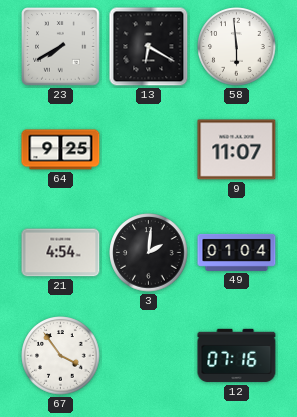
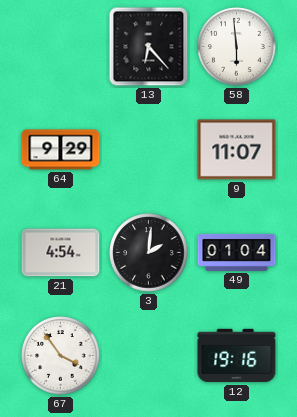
23: 7:40 -> none
13: 6:20 -> 6:23
64: 9:25 -> 9:29
12: 07:16 -> 19:16
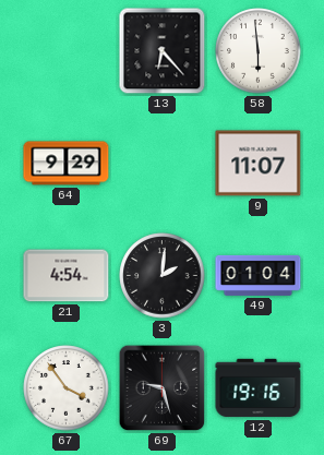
69: none -> 9:27
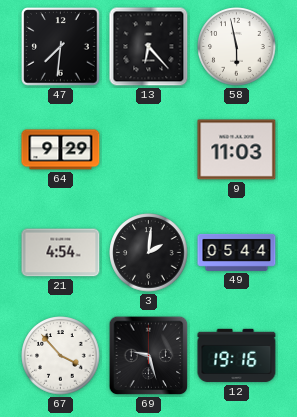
47: none -> 7:31
58: 5:59 -> 5:58
9: 11:07 -> 11:03
49: 01:04 -> 05:44
67: 3:54 -> 3:53
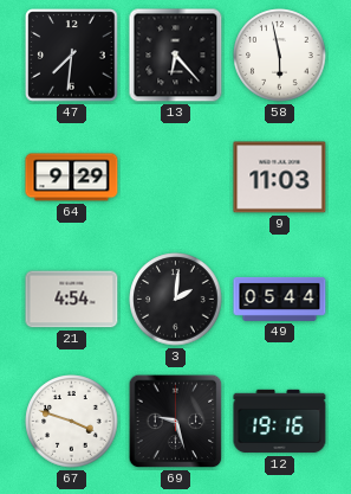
67: 3:53 -> 3:48
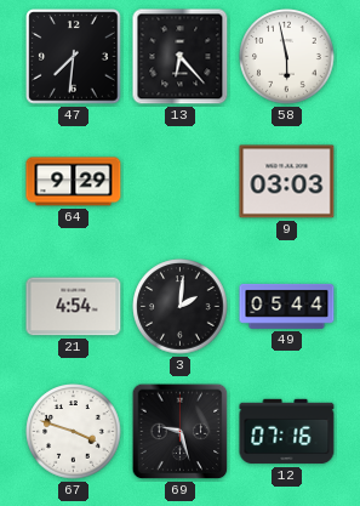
9: 11:03 -> 03:03
12: 19:16 -> 07:16
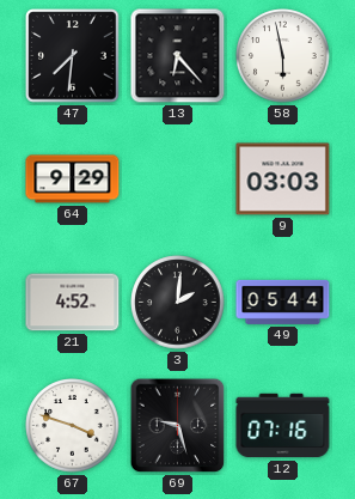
21: 4:54 -> 4:52
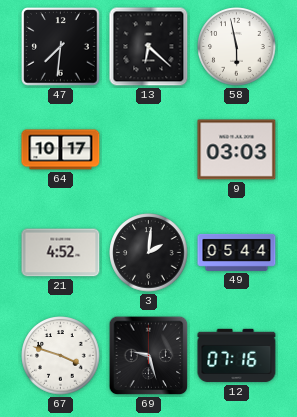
13: 6:23 -> 6:22
64: 9:29 -> 10:17
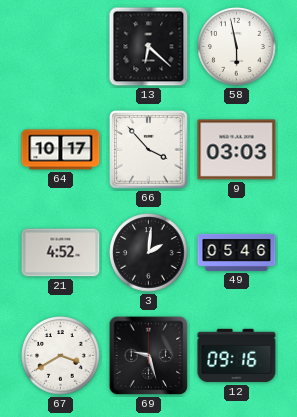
47: 7:31 -> none
66: none -> 3:53
49: 05:44 -> 05:46
67: 3:48 -> 3:40
12: 07:16 -> 09:16
